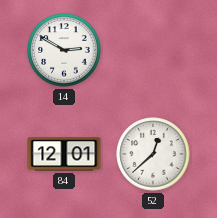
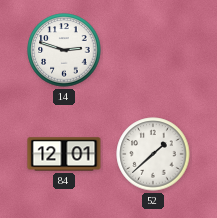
14: 2:50 -> 2:48
52: 12:38 -> 1:38
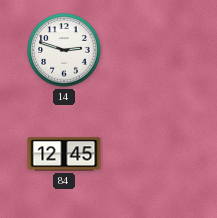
84: 12:01 -> 12:45
52: 1:38 -> none
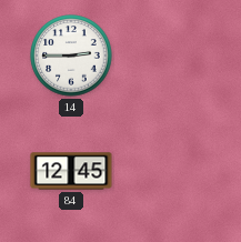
14: 2:48 -> 2:45
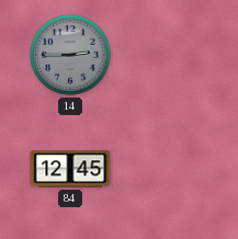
14 dial: white -> grey
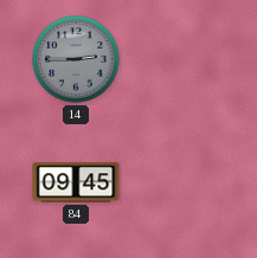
84: 12:45 -> 09:45
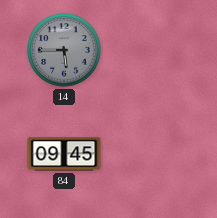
14: 2:45 -> 5:45
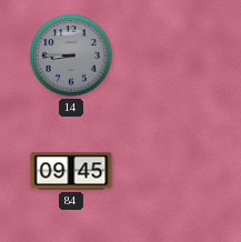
14: 5:45 -> 8:45
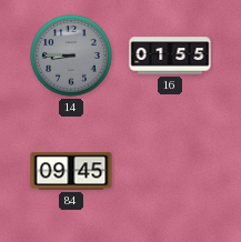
16: none -> 01:55
